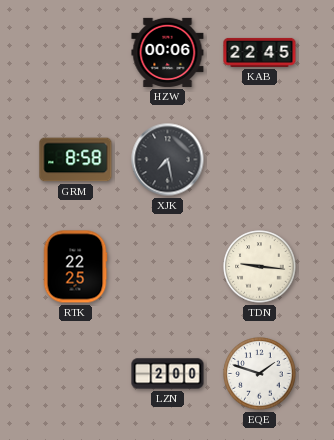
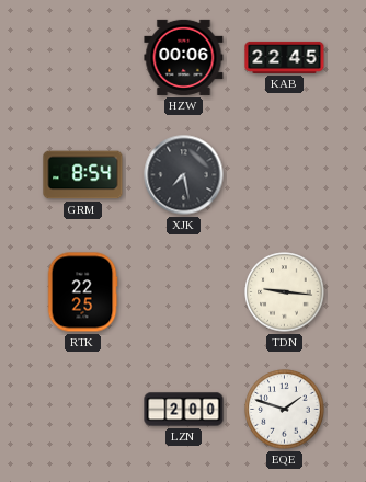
GRM: 8:58 -> 8:54
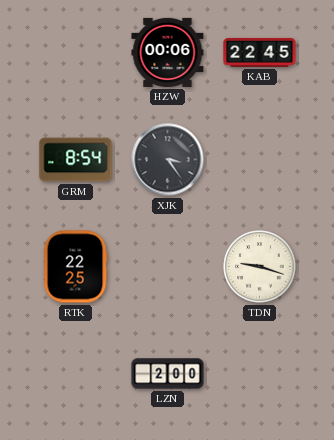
XJK: 7:28 -> 3:24
TDN: 9:16 -> 9:18
EQE: 1:48 -> none
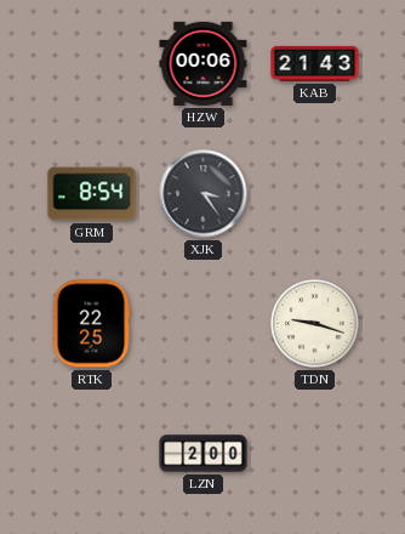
KAB: 22:45 -> 21:43
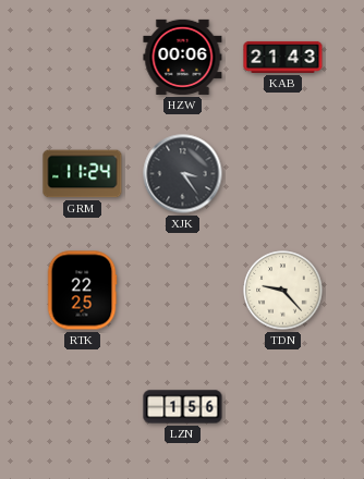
GRM: 8:54 -> 11:24
TDN: 9:18 -> 9:23
LZN: 2:00 -> 1:56
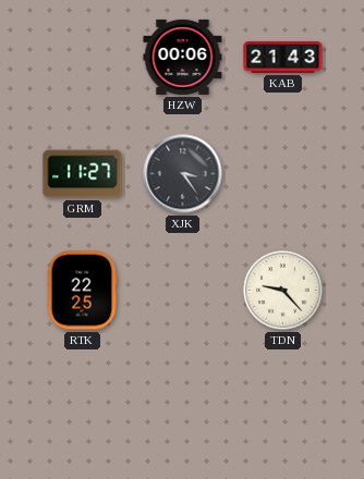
GRM: 11:24 -> 11:27
LZN: 1:56 -> none
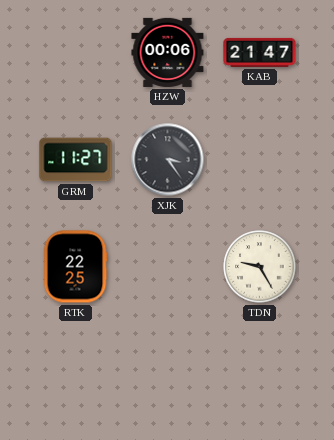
KAB: 21:43 -> 21:47
TDN: 9:23 -> 9:25
